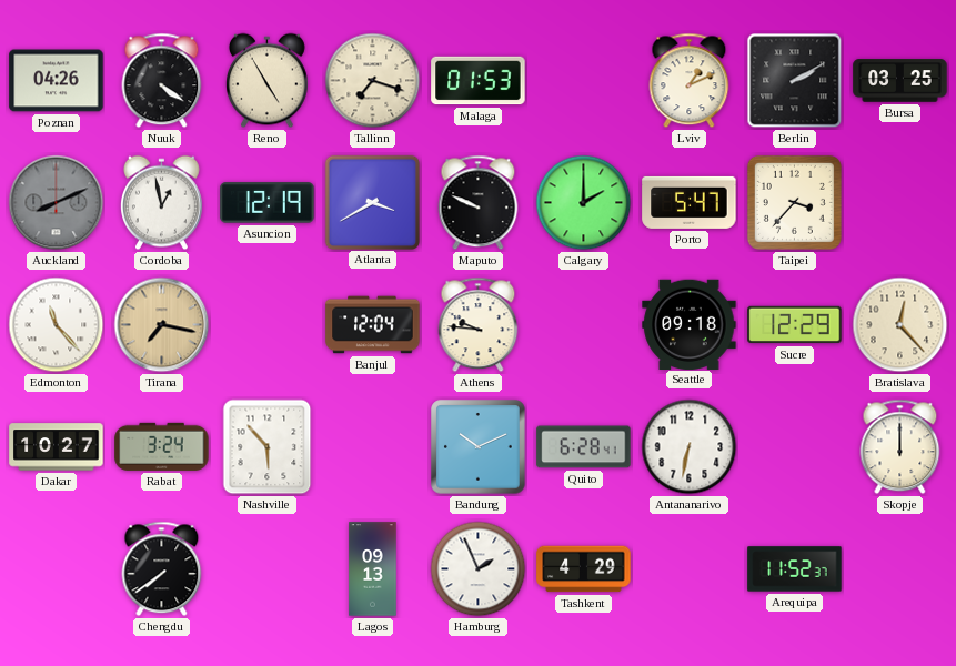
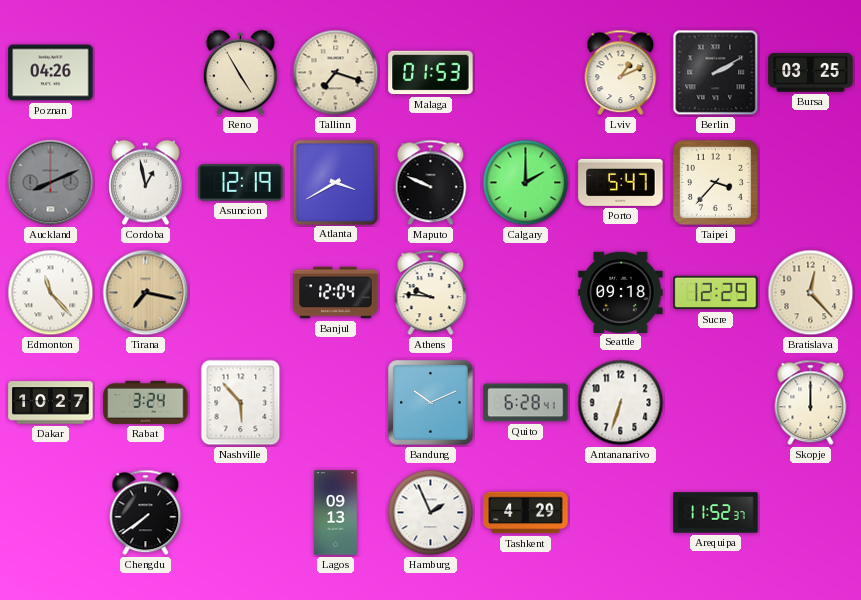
Nuuk: 4:21 -> none
Antananarivo: 6:32 -> 6:33
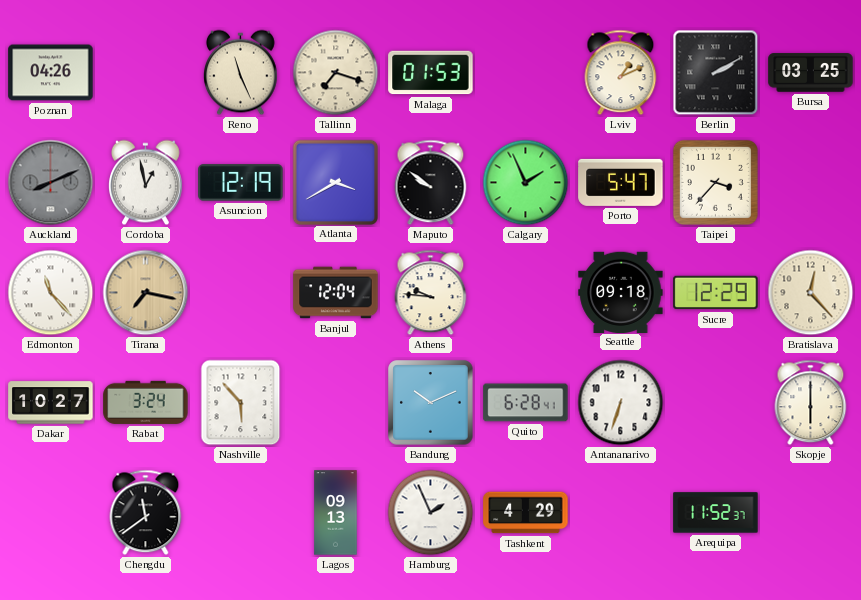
Reno: 4:55 -> 11:26
Maputo: 9:49 -> 9:51
Calgary: 2:00 -> 1:56
Skopje: 12:00 -> 6:00
Chengdu: 7:39 -> 11:39
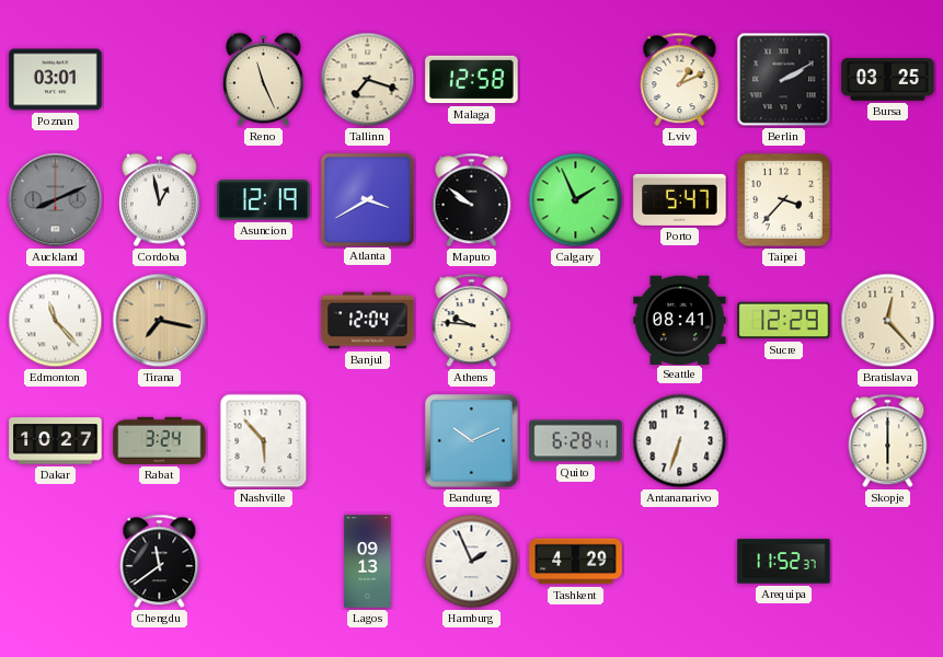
Poznan: 04:26 -> 03:01
Malaga: 01:53 -> 12:58
Seattle: 09:18 -> 08:41
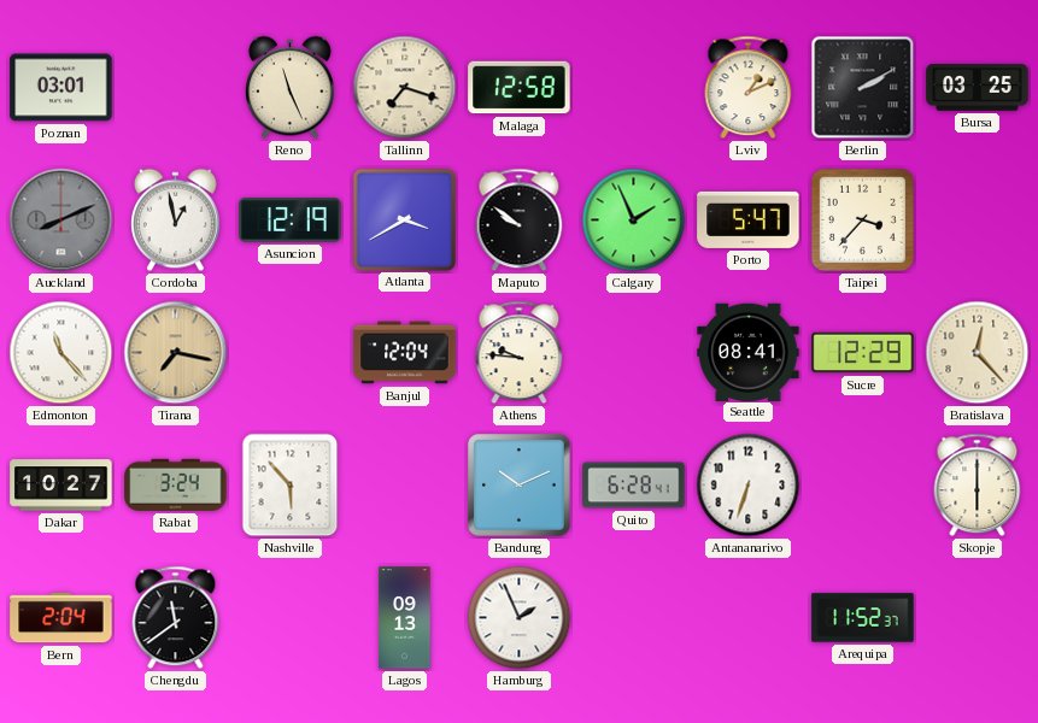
Bern: none -> 2:04
Tashkent: 4:29 -> none
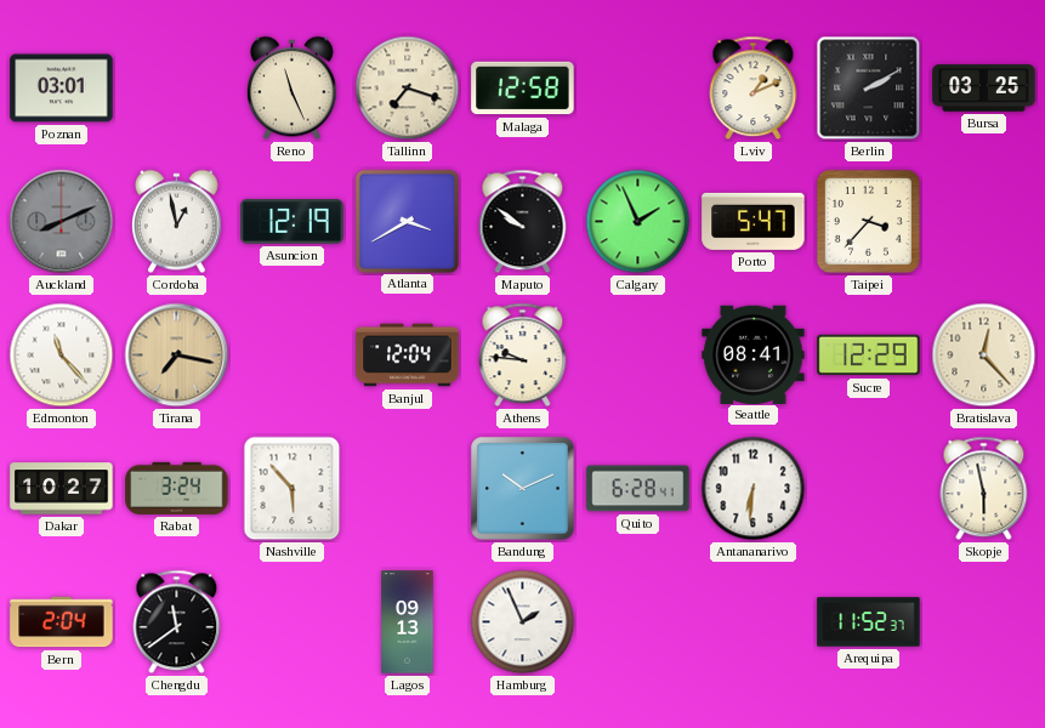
Antananarivo: 6:33 -> 6:31
Skopje: 6:00 -> 5:58
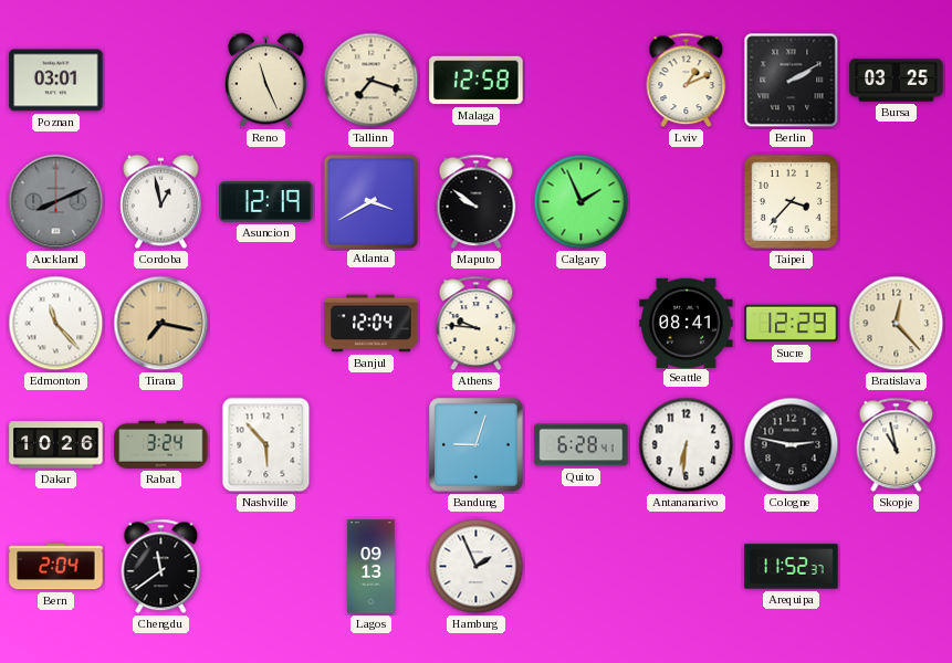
Porto: 5:47 -> none
Dakar: 10:27 -> 10:26
Bandung: 10:11 -> 9:03
Cologne: none -> 2:47
Skopje: 5:58 -> 10:58
